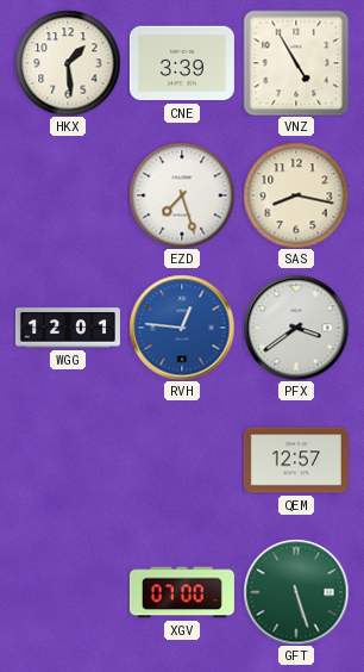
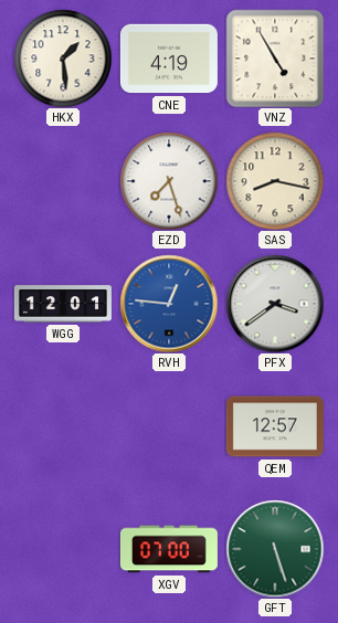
CNE: 3:39 -> 4:19
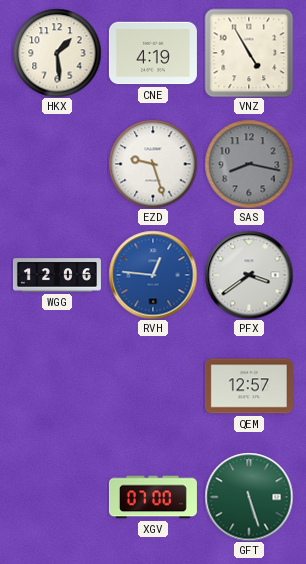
EZD: 7:27 -> 9:27
SAS dial: cream -> grey
WGG: 12:01 -> 12:06
